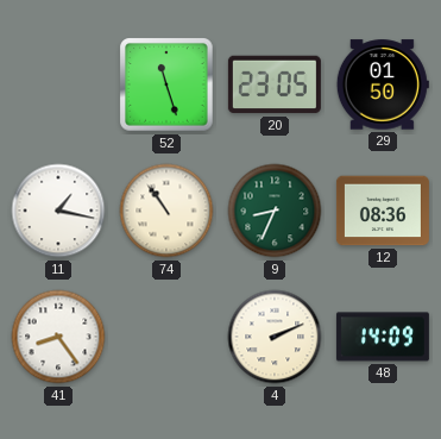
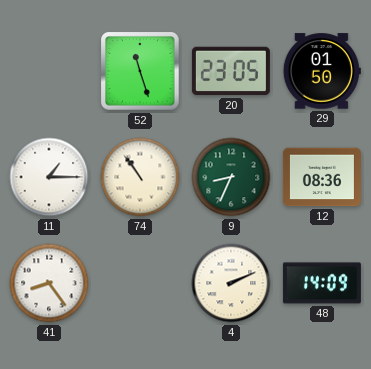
11: 1:17 -> 1:15
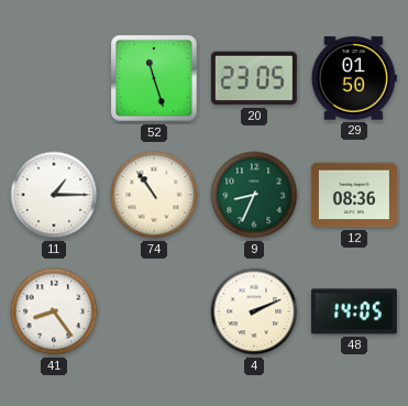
48: 14:09 -> 14:05
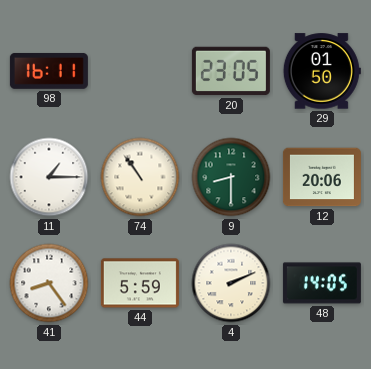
98: none -> 16:11
52: 11:27 -> none
9: 8:34 -> 8:30
12: 08:36 -> 20:06
44: none -> 5:59
